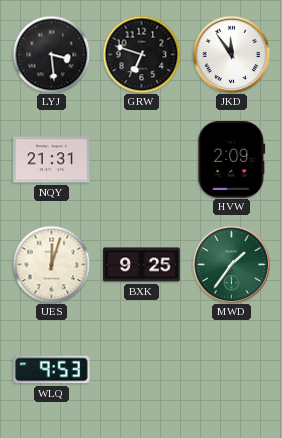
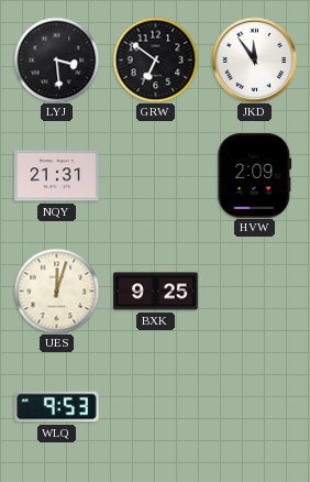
GRW: 6:48 -> 6:51
MWD: 1:36 -> none
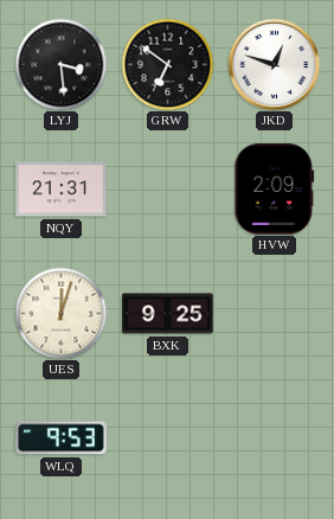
JKD: 11:54 -> 12:48
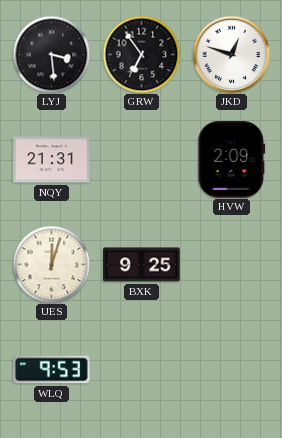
GRW: 6:51 -> 6:54
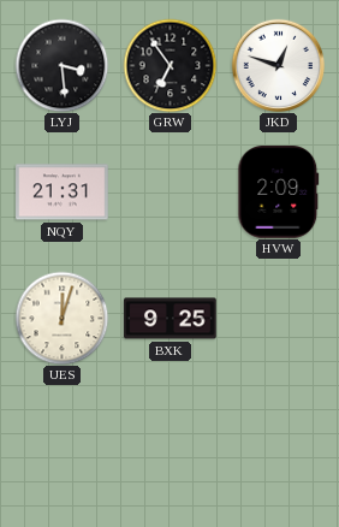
WLQ: 9:53 -> none
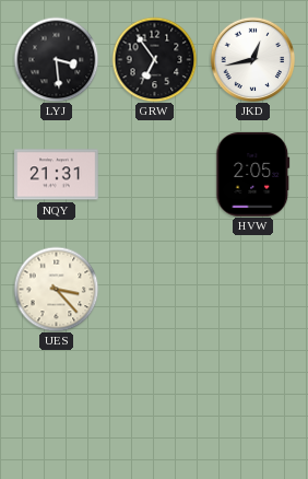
JKD: 12:48 -> 12:43
HVW: 2:09 -> 2:05
UES: 12:03 -> 3:23
BXK: 9:25 -> none
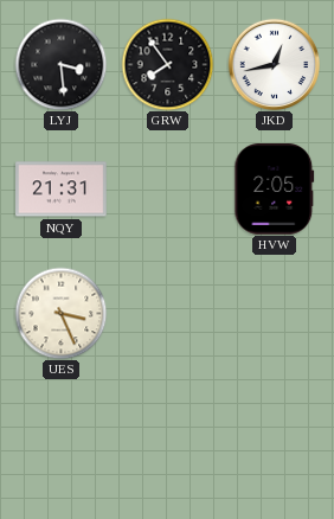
GRW: 6:54 -> 7:54
UES: 3:23 -> 3:26
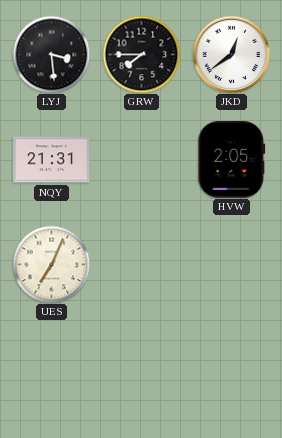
GRW: 7:54 -> 7:45
JKD: 12:43 -> 12:39
UES: 3:26 -> 7:04
